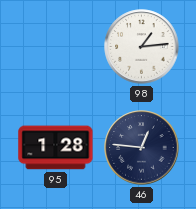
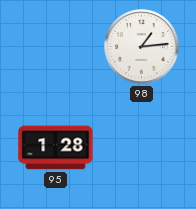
46: 12:46 -> none
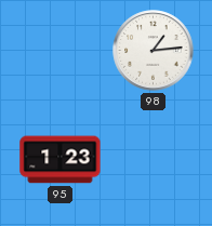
95: 1:28 -> 1:23
